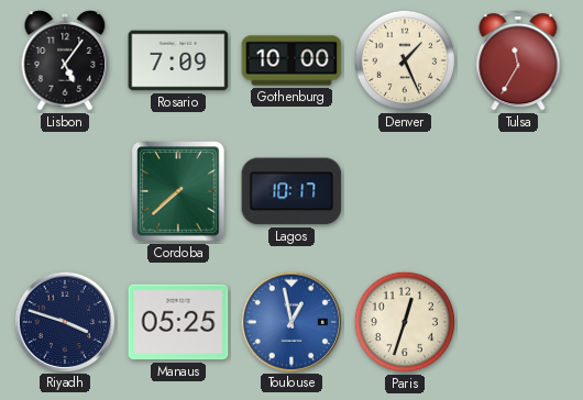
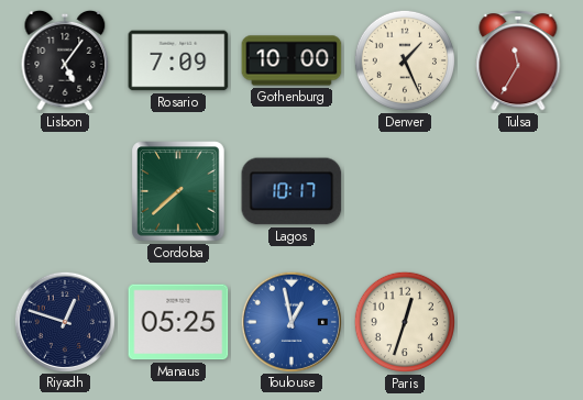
Riyadh: 3:48 -> 12:48
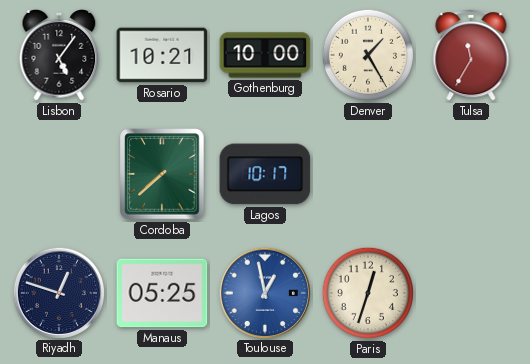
Rosario: 7:09 -> 10:21
Denver: 1:26 -> 1:25
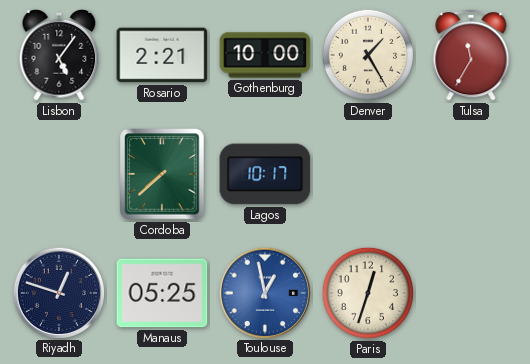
Rosario: 10:21 -> 2:21
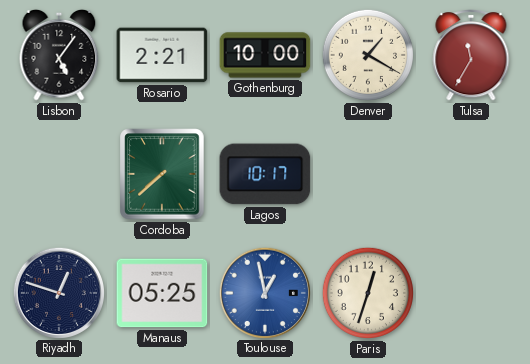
Denver: 1:25 -> 1:20
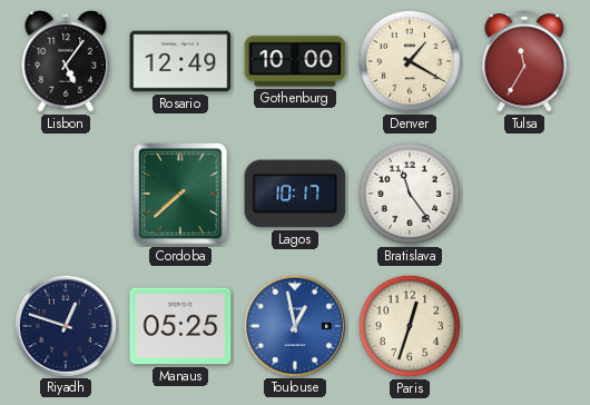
Rosario: 2:21 -> 12:49
Bratislava: none -> 11:24
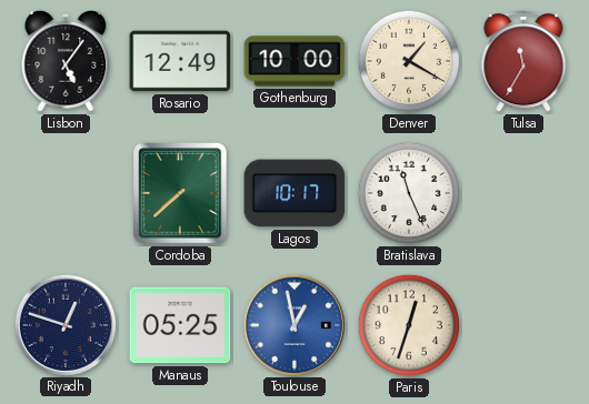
Bratislava: 11:24 -> 11:26
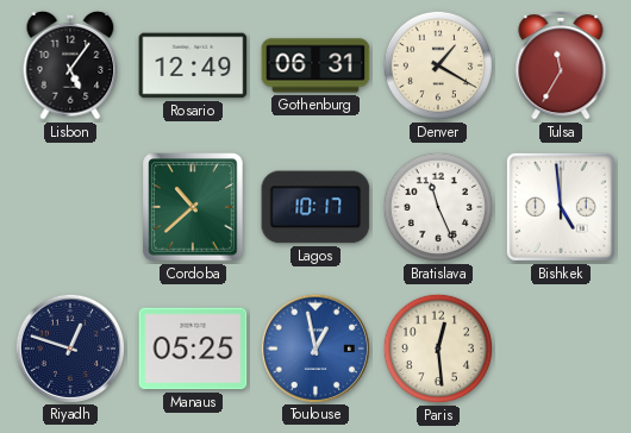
Gothenburg: 10:00 -> 06:31
Cordoba: 7:38 -> 10:38
Bishkek: none -> 4:59
Paris: 12:33 -> 12:29
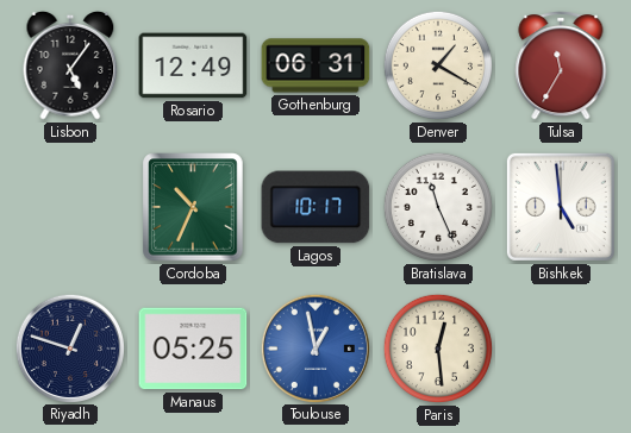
Cordoba: 10:38 -> 10:34
